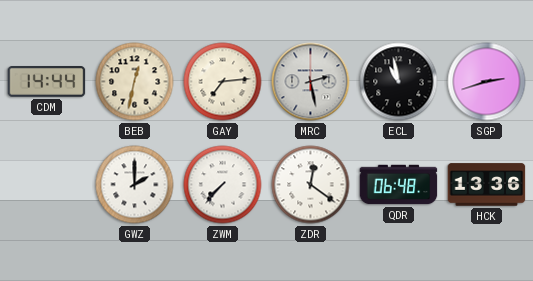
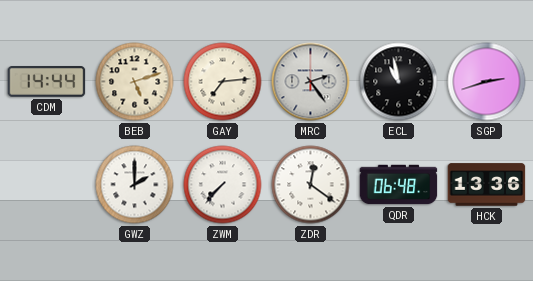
BEB: 12:32 -> 5:12
MRC: 2:28 -> 2:24
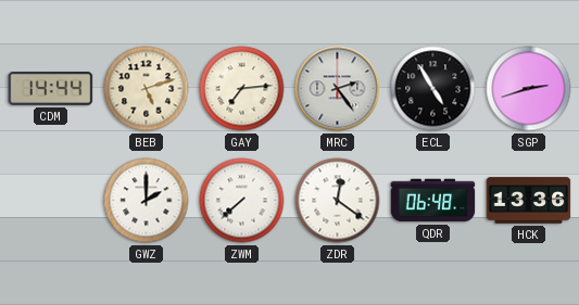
ECL: 10:58 -> 4:55
ZWM: 7:37 -> 7:38
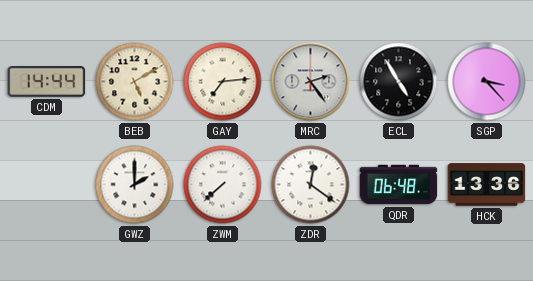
BEB: 5:12 -> 5:10
SGP: 2:42 -> 3:23
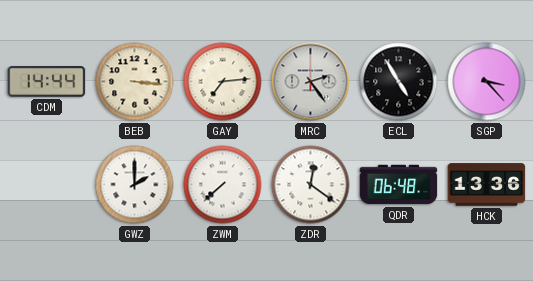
BEB: 5:10 -> 3:16
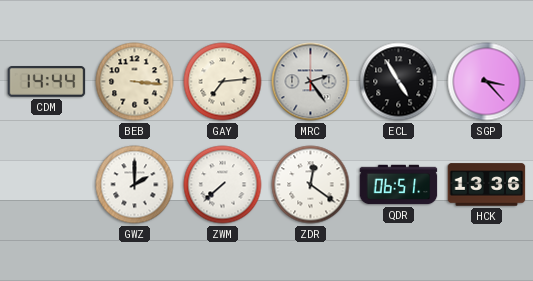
QDR: 06:48 -> 06:51
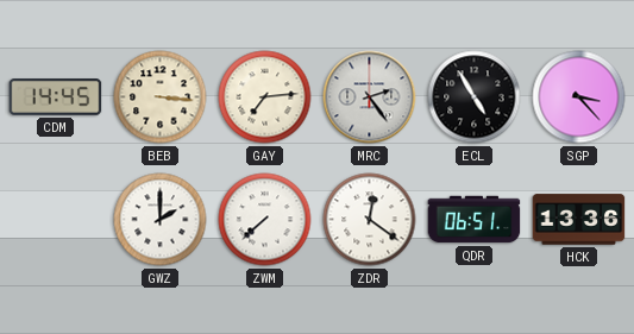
CDM: 14:44 -> 14:45
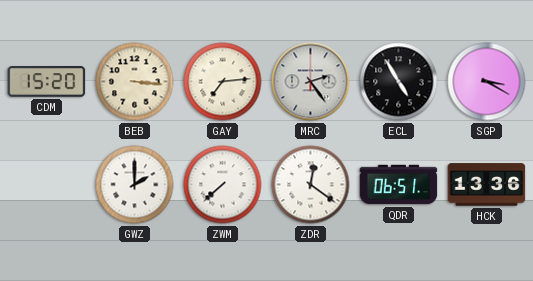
CDM: 14:45 -> 15:20
SGP: 3:23 -> 3:20
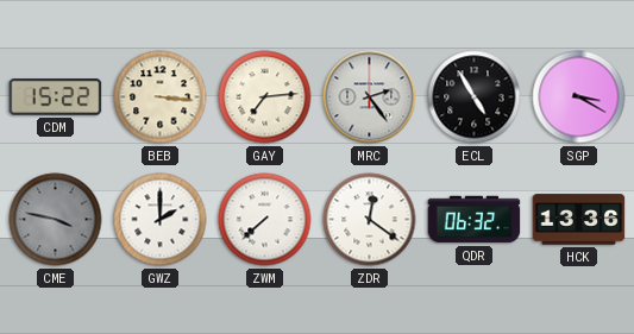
CDM: 15:20 -> 15:22
CME: none -> 3:47
QDR: 06:51 -> 06:32
